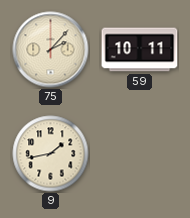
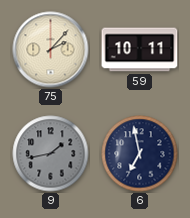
9 dial: cream -> grey
6: none -> 6:58
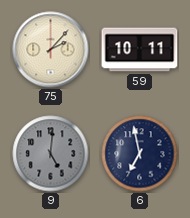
9: 1:43 -> 5:01
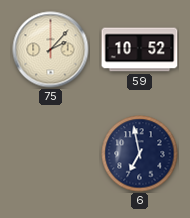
59: 10:11 -> 10:52
9: 5:01 -> none
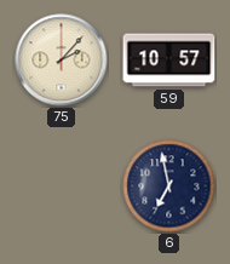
59: 10:52 -> 10:57
